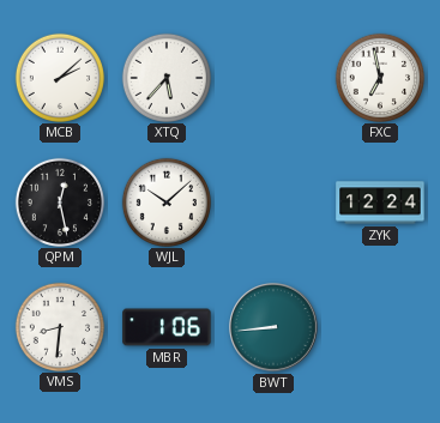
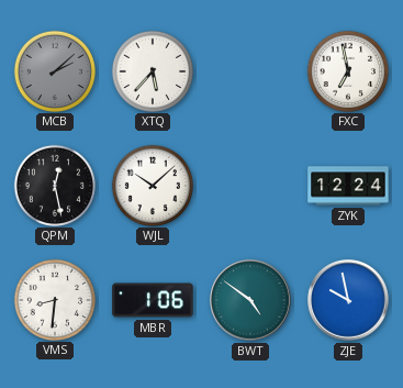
MCB dial: white -> grey
BWT: 8:44 -> 4:51
ZJE: none -> 9:58
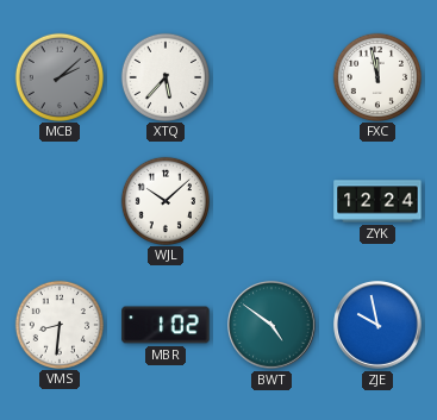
FXC: 6:58 -> 11:58
QPM: 12:28 -> none
MBR: 1:06 -> 1:02
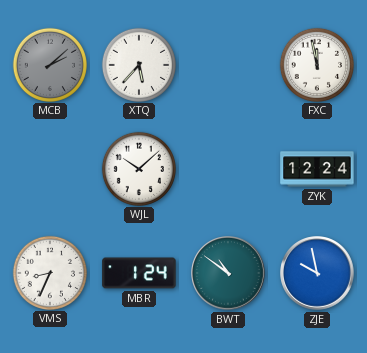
VMS: 8:31 -> 8:34
MBR: 1:02 -> 1:24
BWT: 4:51 -> 10:51
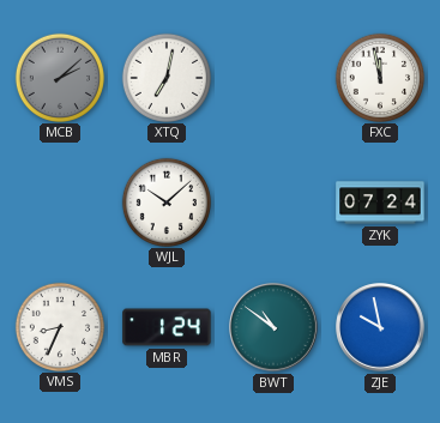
XTQ: 5:37 -> 7:02
ZYK: 12:24 -> 07:24
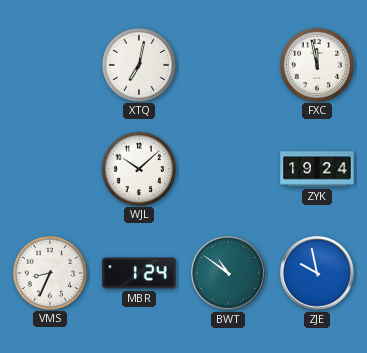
MCB: 2:08 -> none
ZYK: 07:24 -> 19:24
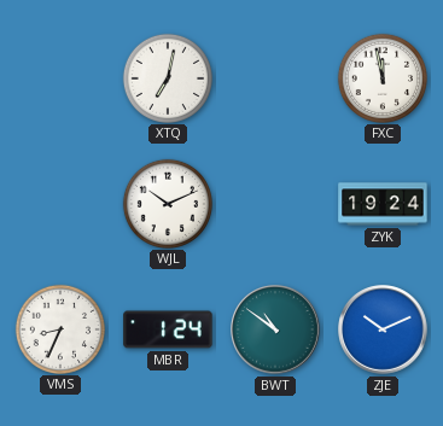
WJL: 10:08 -> 10:11
ZJE: 9:58 -> 10:11
